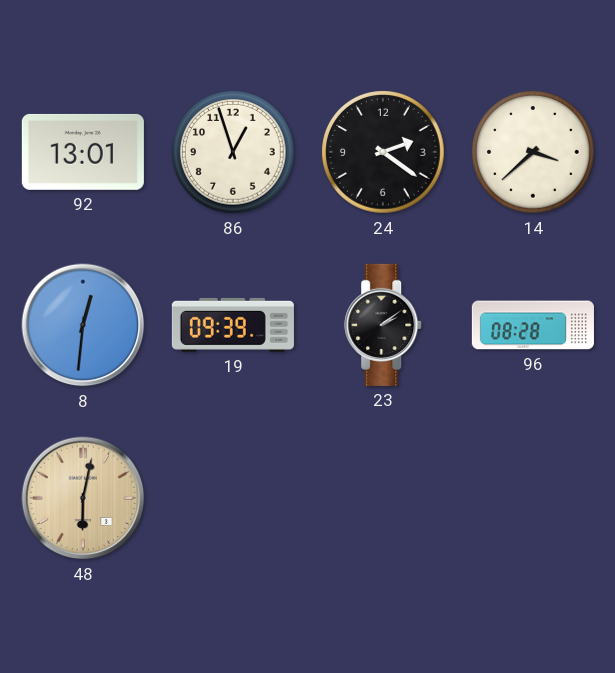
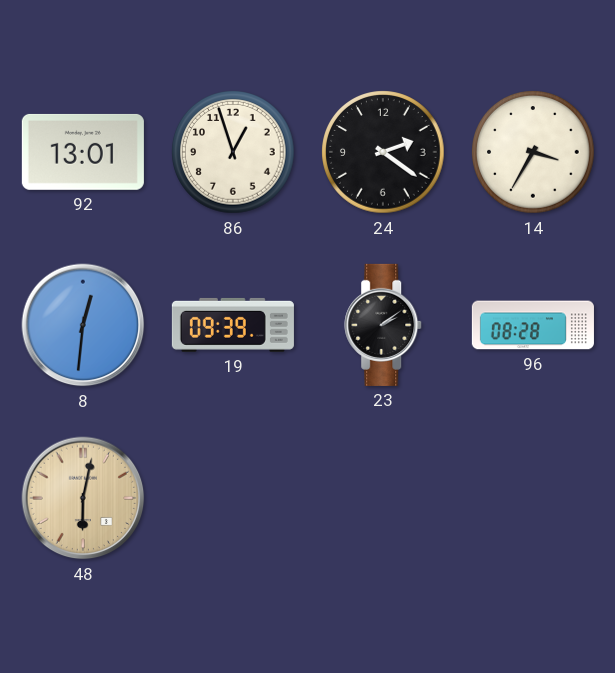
14: 3:38 -> 3:35
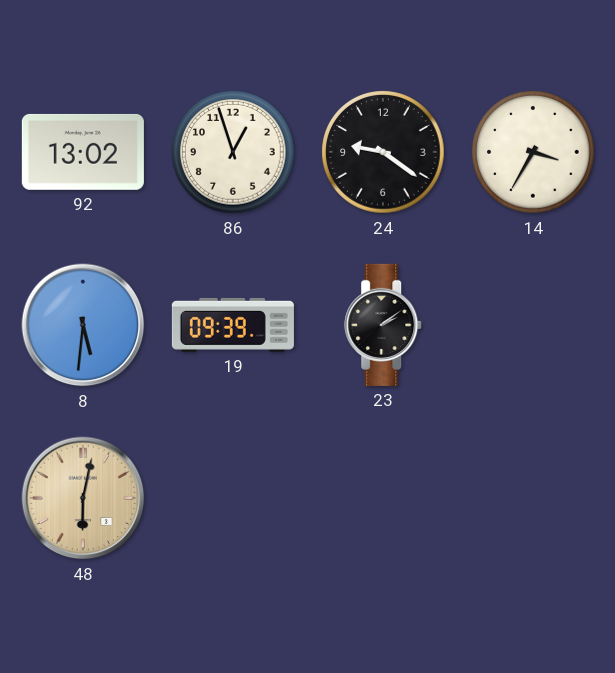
92: 13:01 -> 13:02
24: 2:21 -> 9:21
8: 12:31 -> 5:31
96: 08:28 -> none
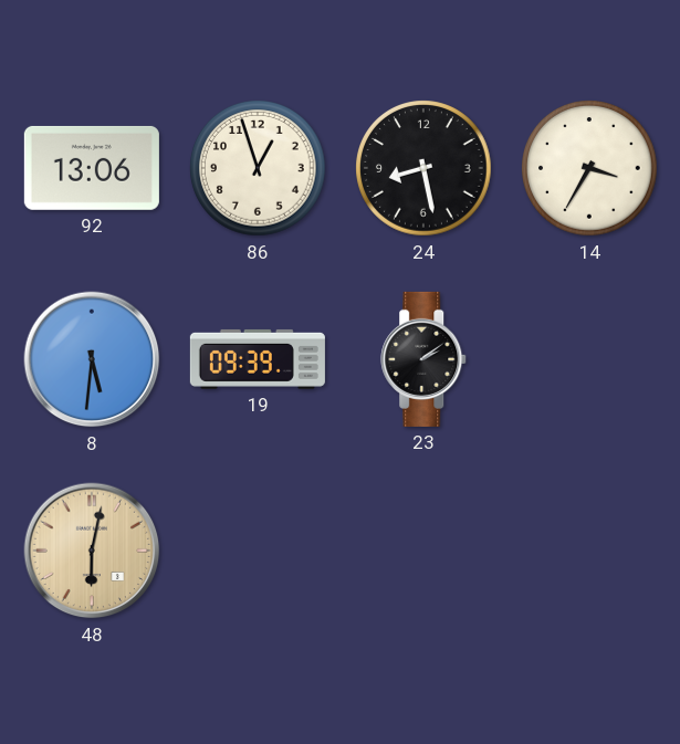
92: 13:02 -> 13:06
24: 9:21 -> 8:28
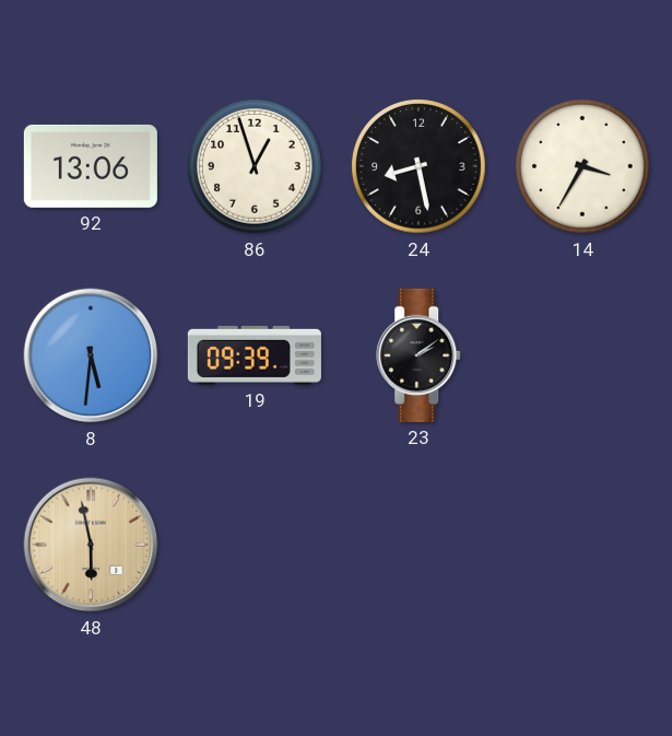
48: 6:02 -> 5:58
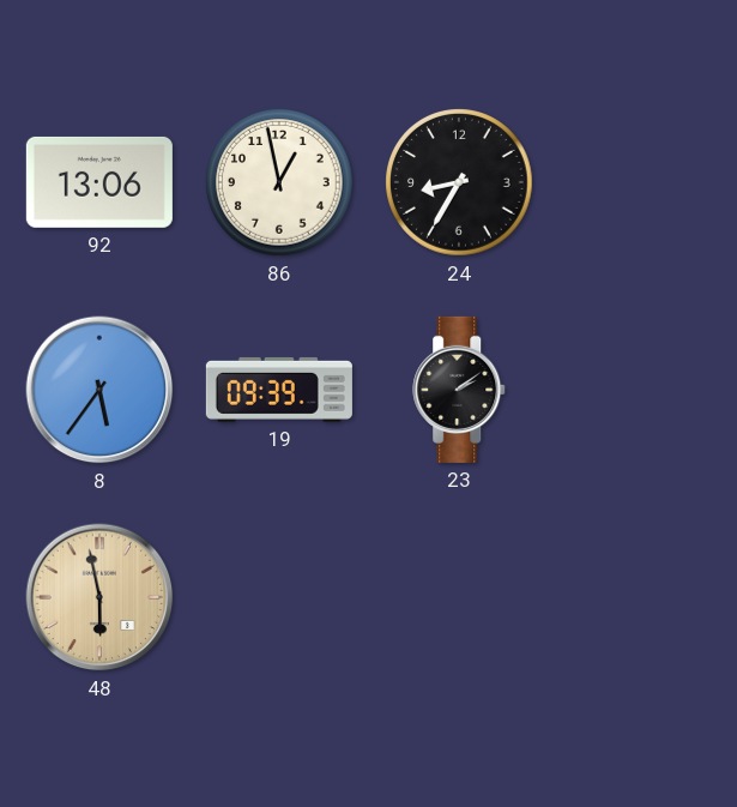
86: 12:57 -> 12:58
24: 8:28 -> 8:35
14: 3:35 -> none
8: 5:31 -> 5:36
